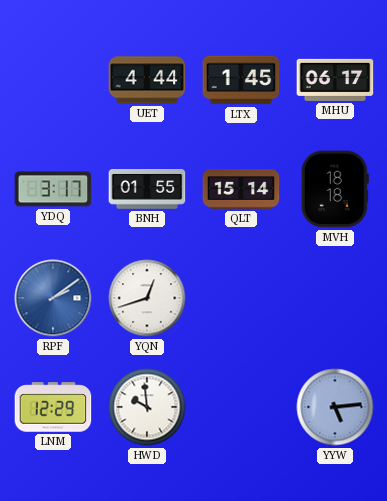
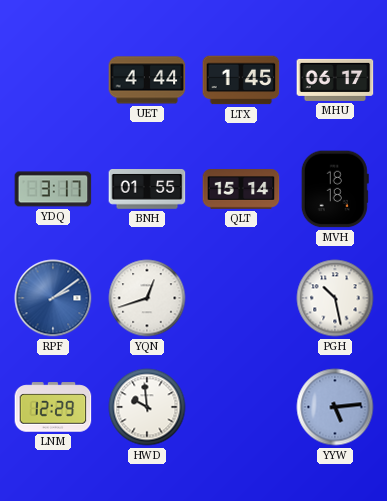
PGH: none -> 10:28
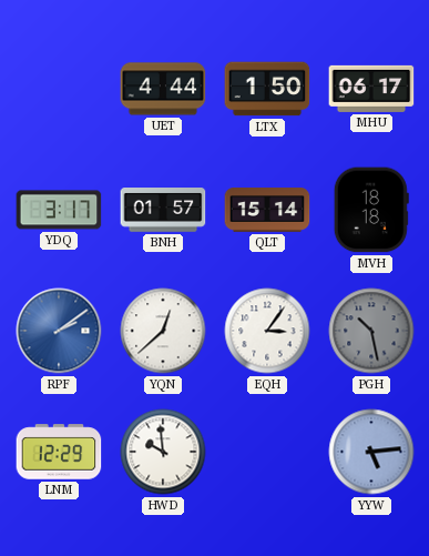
LTX: 1:45 -> 1:50
BNH: 01:55 -> 01:57
YQN: 12:42 -> 12:38
EQH: none -> 3:06
PGH dial: white -> grey
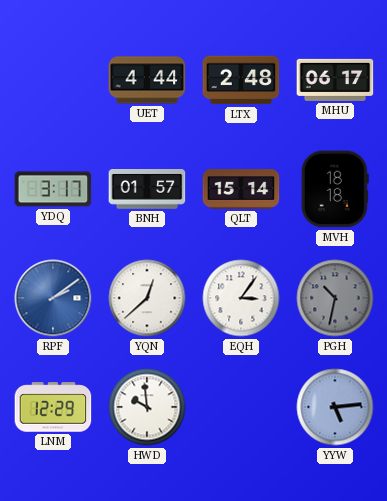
LTX: 1:50 -> 2:48
PGH: 10:28 -> 10:32
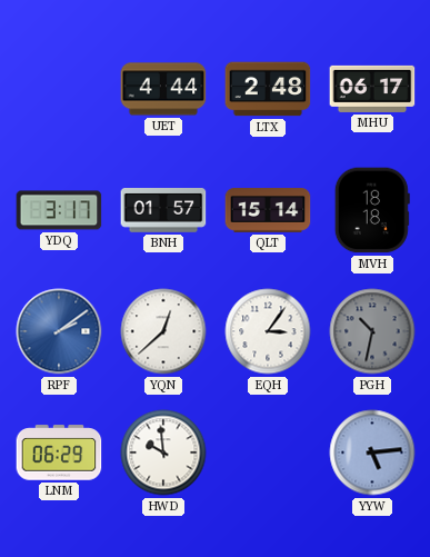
LNM: 12:29 -> 06:29
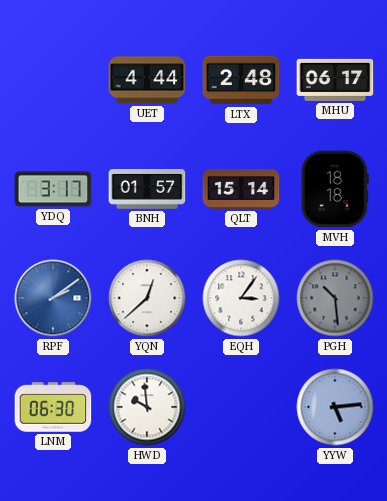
PGH: 10:32 -> 10:29
LNM: 06:29 -> 06:30
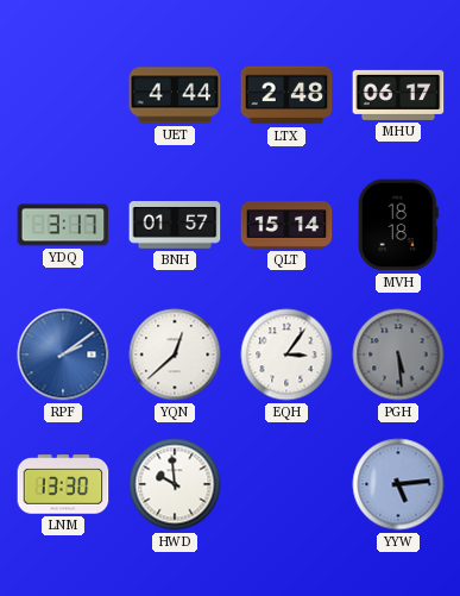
PGH: 10:29 -> 5:29
LNM: 06:30 -> 13:30
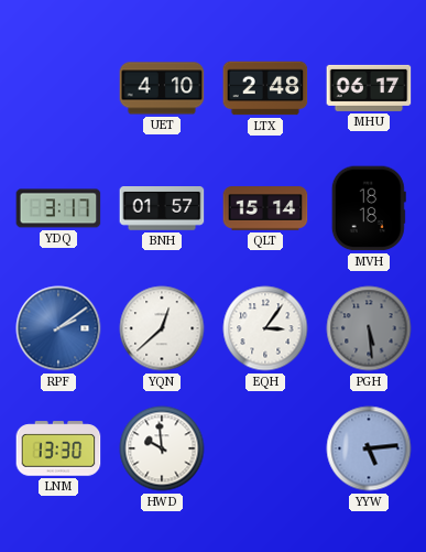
UET: 4:44 -> 4:10
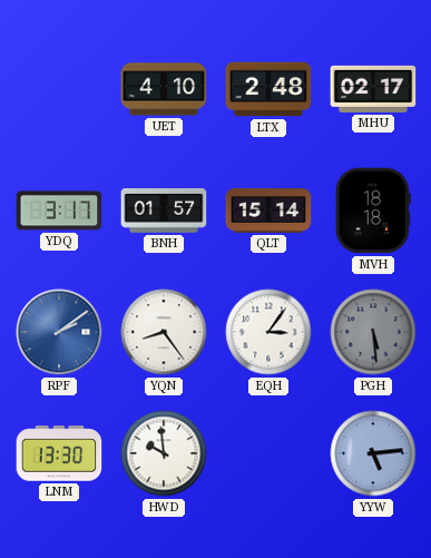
MHU: 06:17 -> 02:17
YQN: 12:38 -> 8:24
